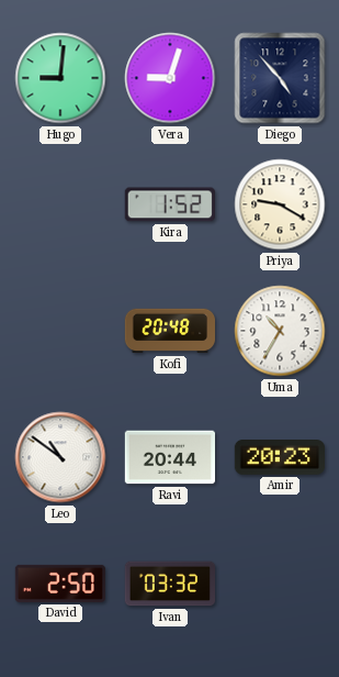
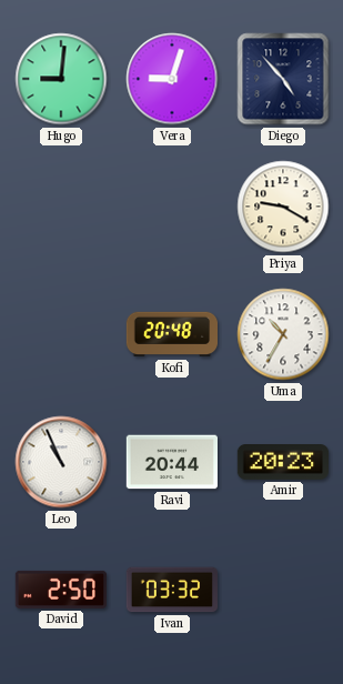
Kira: 1:52 -> none
Leo: 10:51 -> 10:56
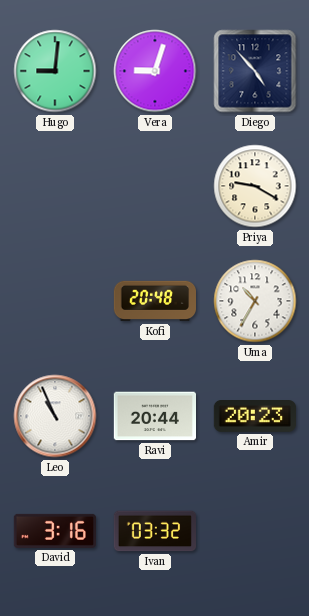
David: 2:50 -> 3:16
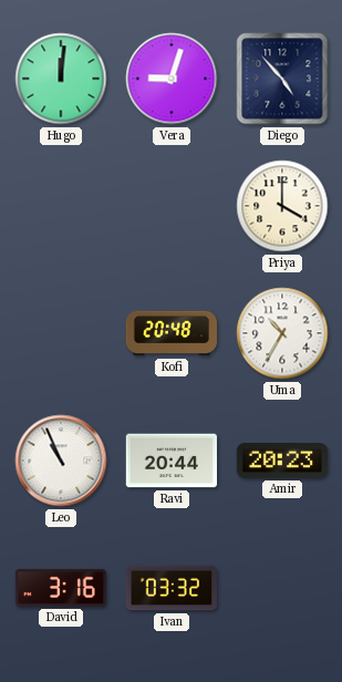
Hugo: 9:01 -> 12:01
Priya: 9:20 -> 4:00
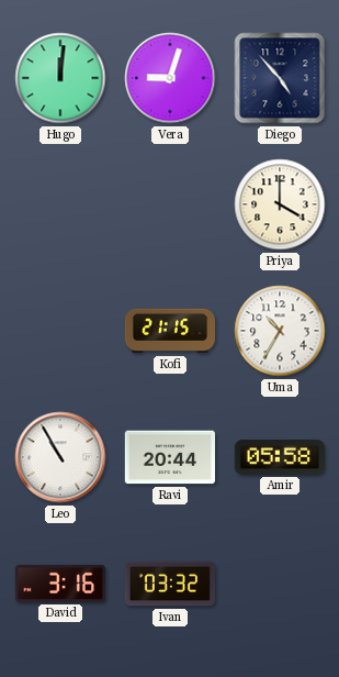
Kofi: 20:48 -> 21:15
Leo: 10:56 -> 10:55
Amir: 20:23 -> 05:58
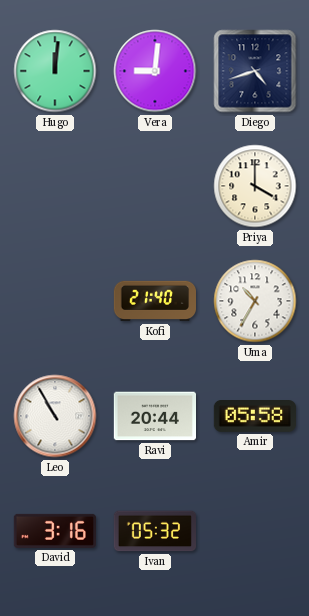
Vera: 9:03 -> 9:01
Diego: 4:53 -> 4:42
Kofi: 21:15 -> 21:40
Ivan: 03:32 -> 05:32
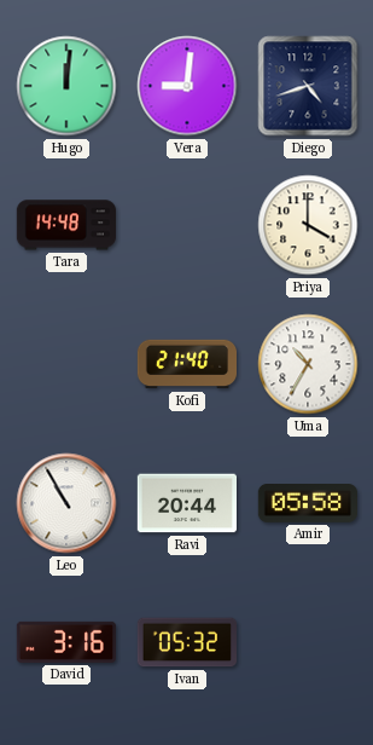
Tara: none -> 14:48
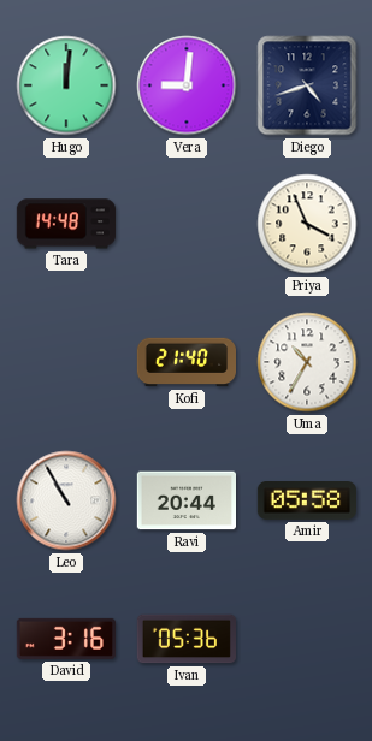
Priya: 4:00 -> 3:56
Ivan: 05:32 -> 05:36
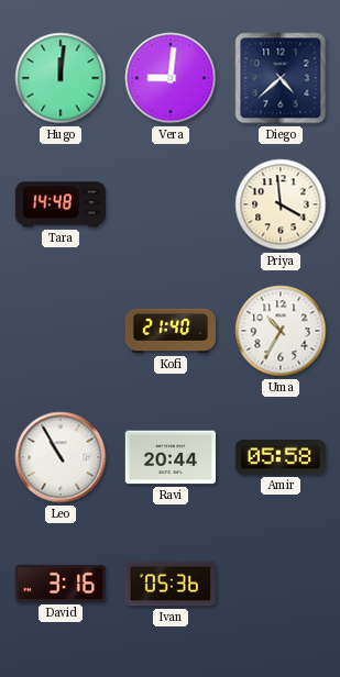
Diego: 4:42 -> 4:38
Priya: 3:56 -> 3:59
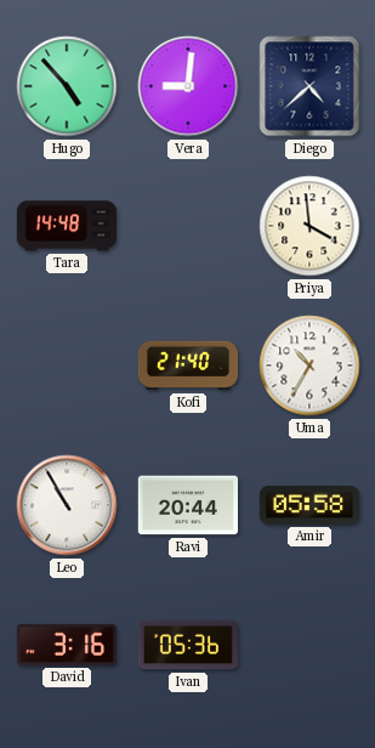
Hugo: 12:01 -> 4:53
